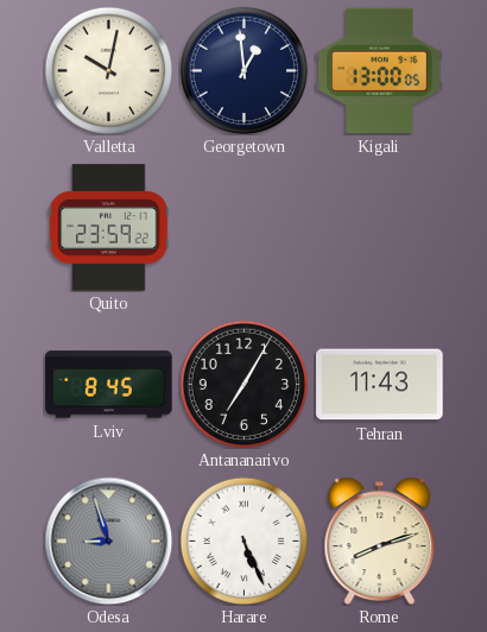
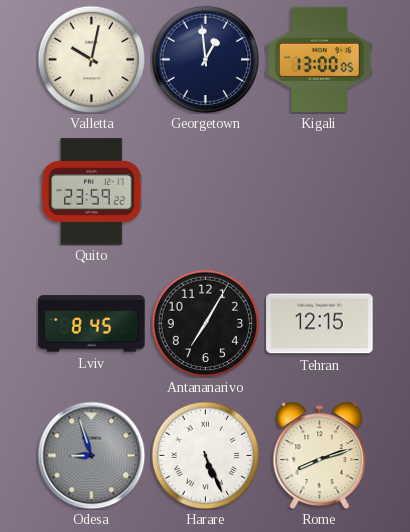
Tehran: 11:43 -> 12:15
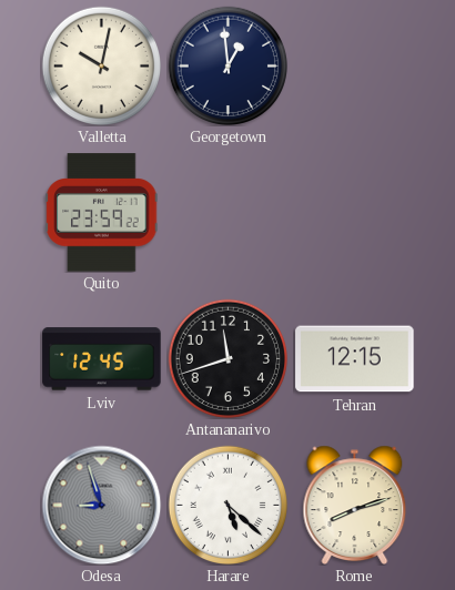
Kigali: 13:00 -> none
Lviv: 8:45 -> 12:45
Antananarivo: 7:05 -> 11:42
Harare: 5:26 -> 5:22
